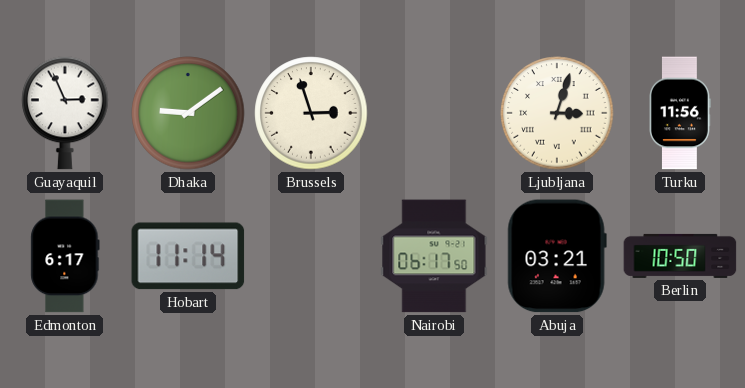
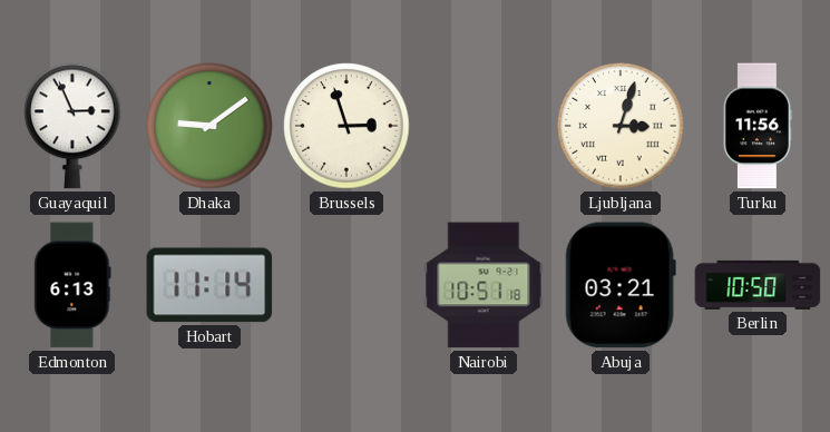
Edmonton: 6:17 -> 6:13
Nairobi: 06:17 -> 10:51
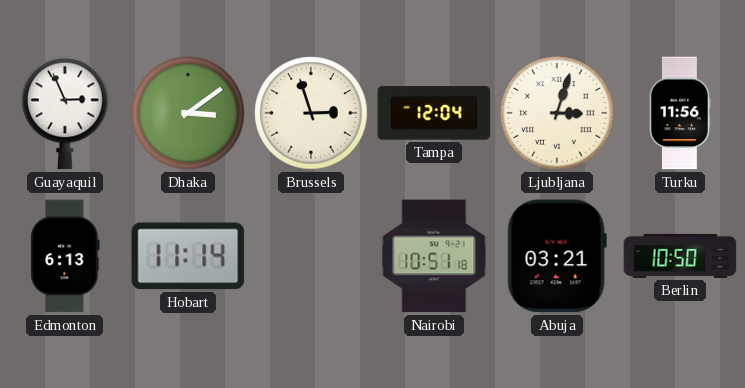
Dhaka: 9:09 -> 3:09
Tampa: none -> 12:04
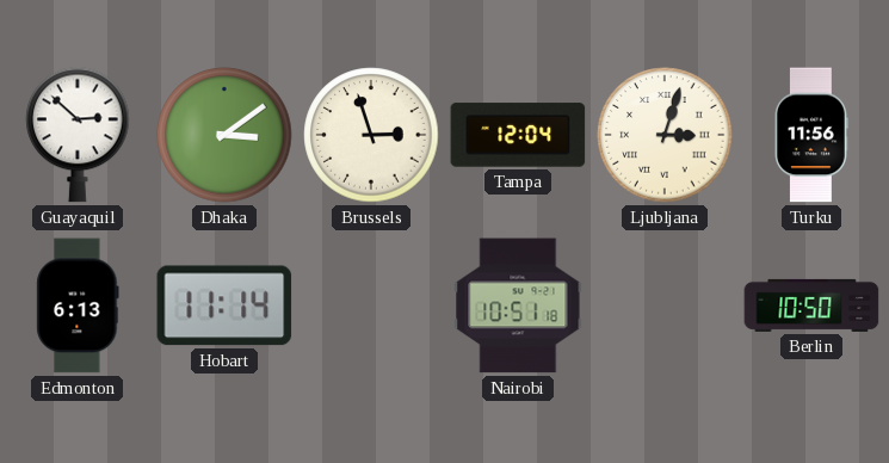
Guayaquil: 2:56 -> 2:52
Abuja: 03:21 -> none
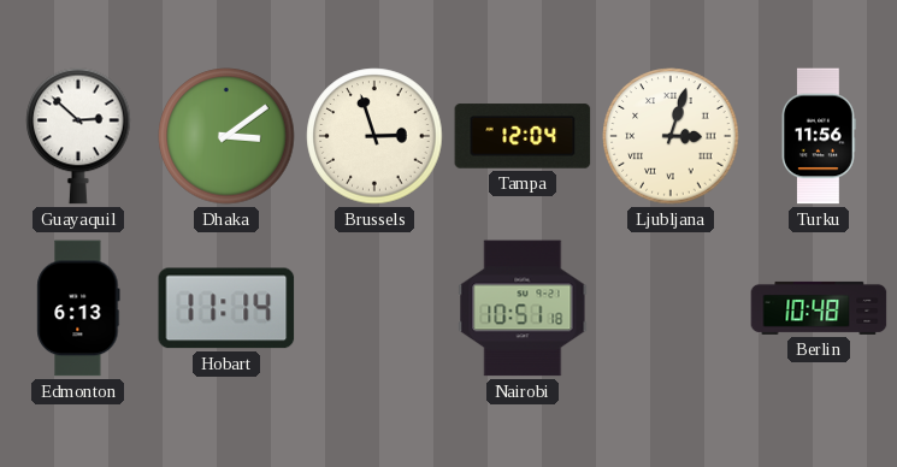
Berlin: 10:50 -> 10:48
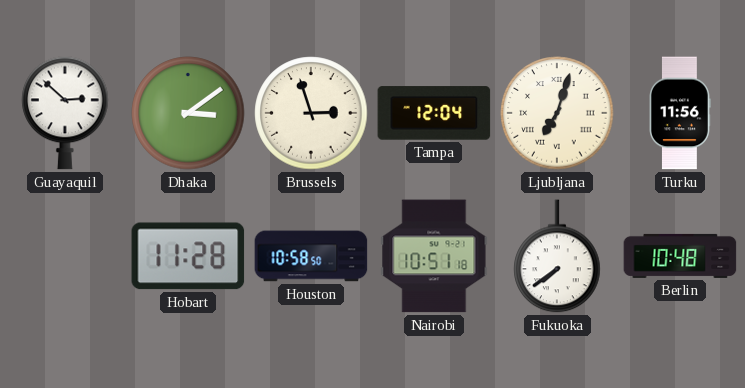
Ljubljana: 3:03 -> 7:03
Edmonton: 6:13 -> none
Hobart: 11:14 -> 11:28
Houston: none -> 10:58
Fukuoka: none -> 7:39
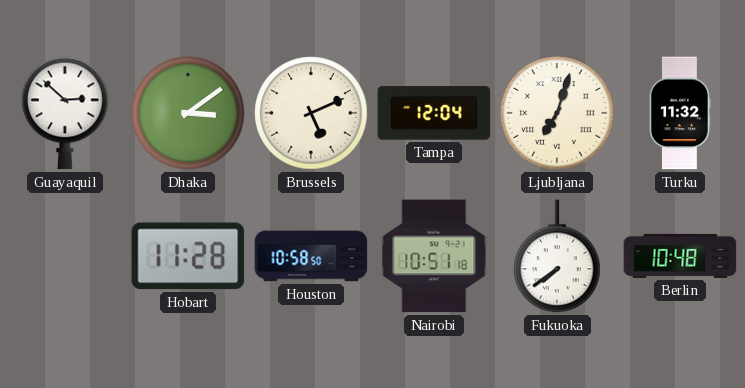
Brussels: 2:57 -> 5:11
Turku: 11:56 -> 11:32
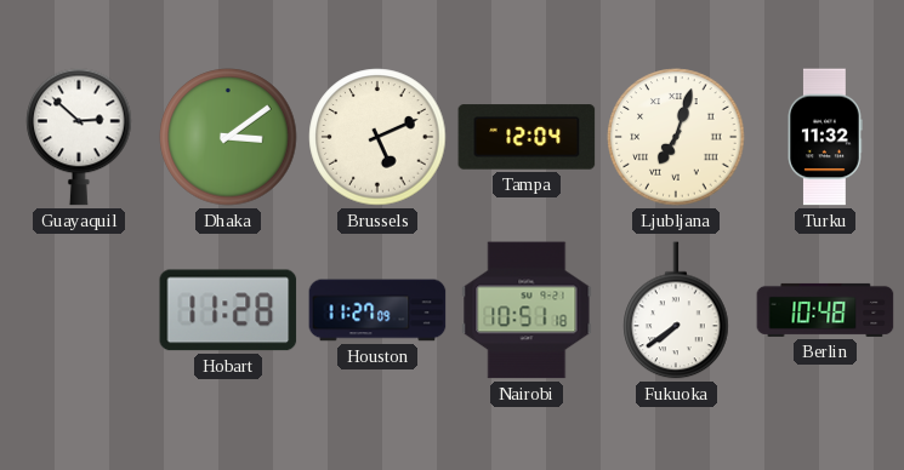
Houston: 10:58 -> 11:27
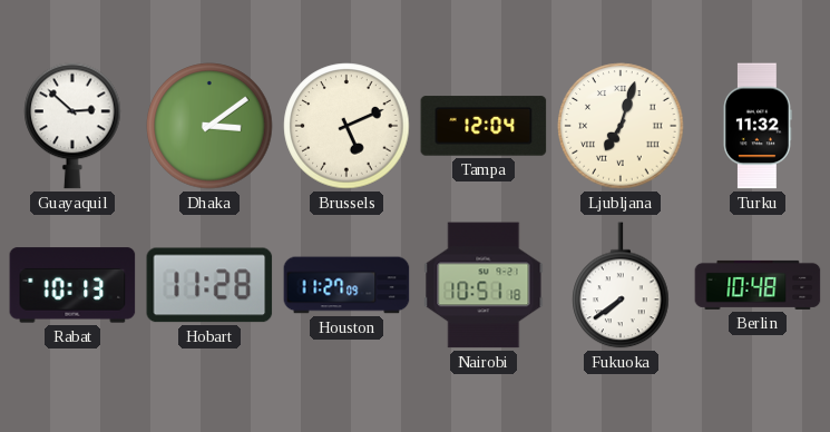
Rabat: none -> 10:13
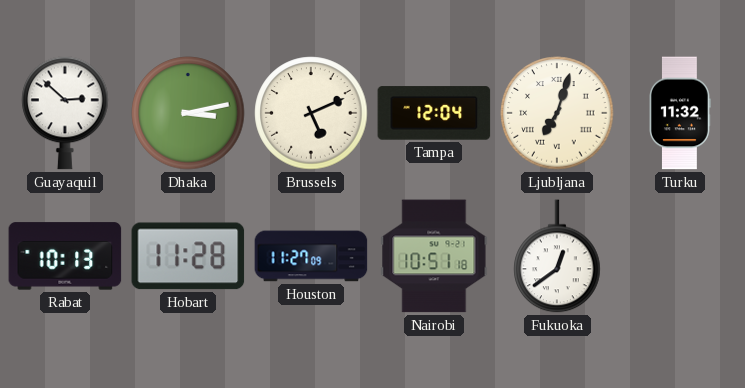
Dhaka: 3:09 -> 3:13
Fukuoka: 7:39 -> 12:39
Berlin: 10:48 -> none
